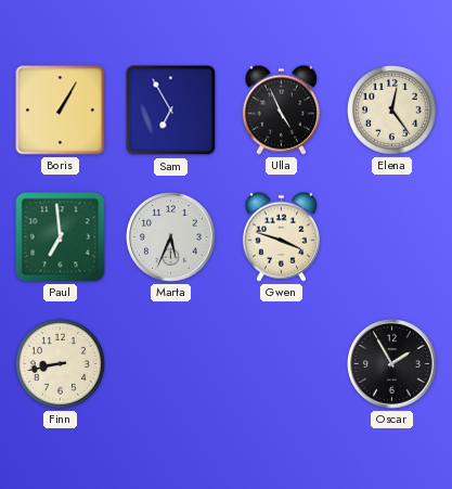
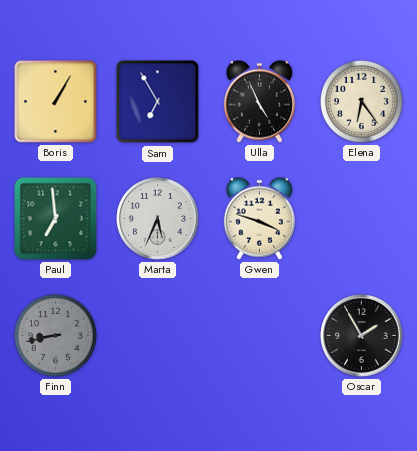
Elena: 12:24 -> 6:24
Finn dial: cream -> grey
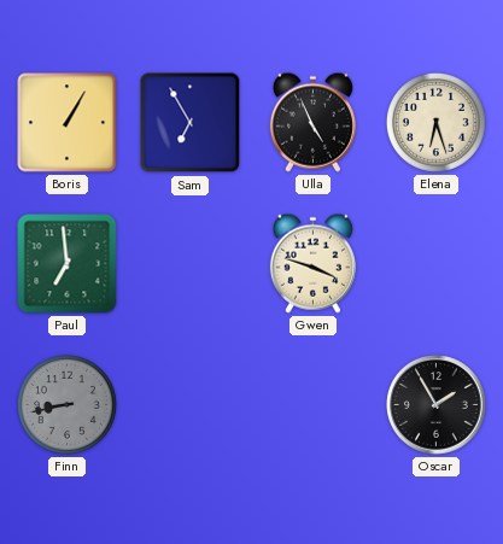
Elena: 6:24 -> 6:27
Marta: 5:34 -> none
